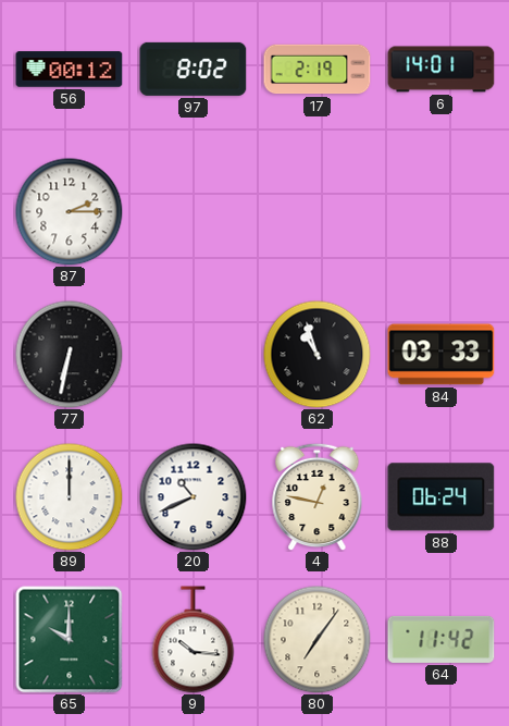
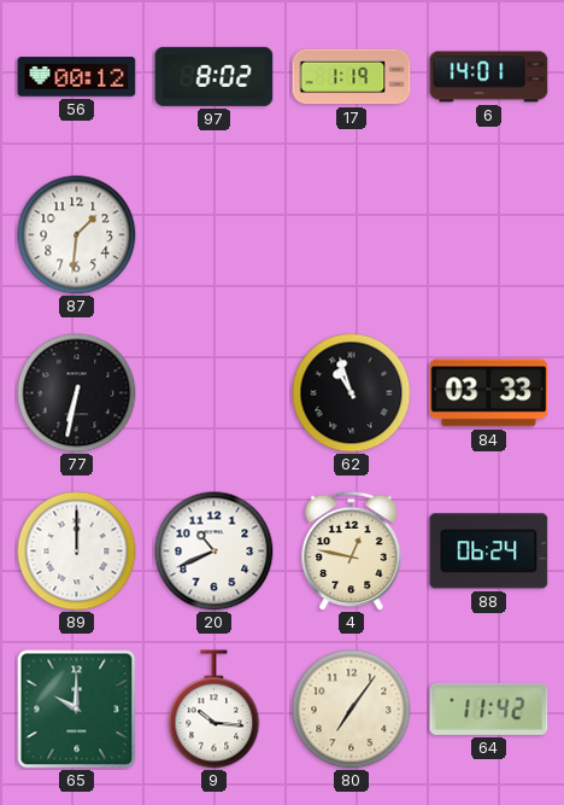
17: 2:19 -> 1:19
87: 2:15 -> 1:31
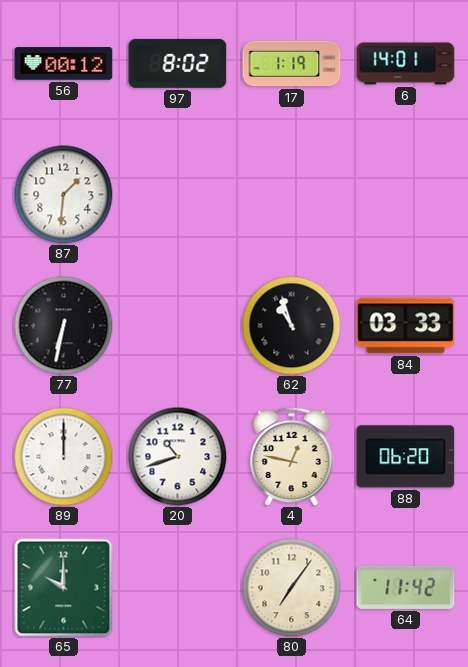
20: 10:41 -> 10:42
88: 06:24 -> 06:20
9: 10:16 -> none
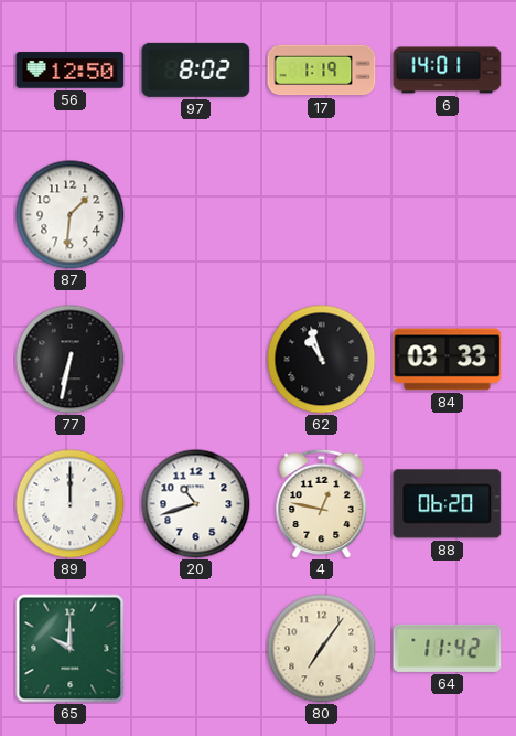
56: 00:12 -> 12:50
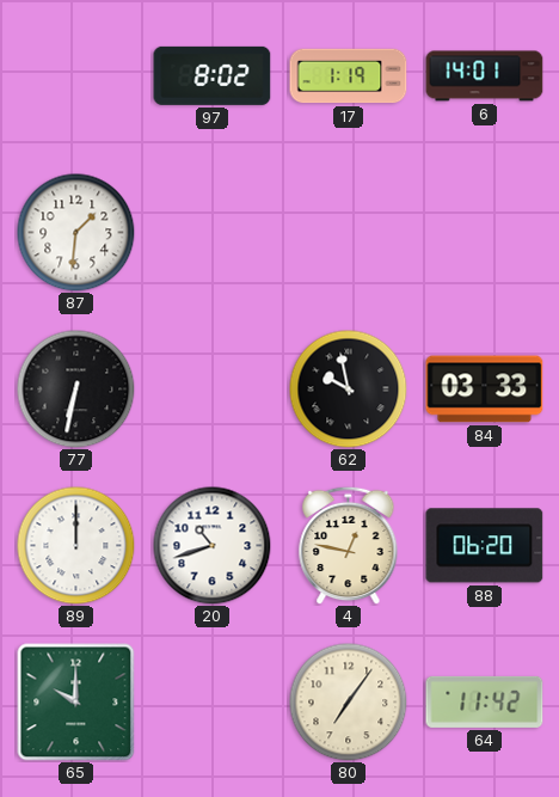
56: 12:50 -> none
62: 10:57 -> 9:58
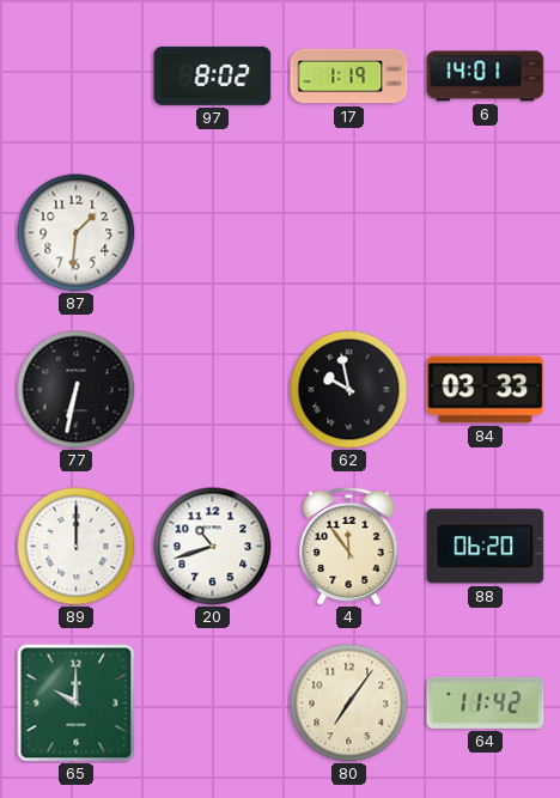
4: 12:47 -> 11:54
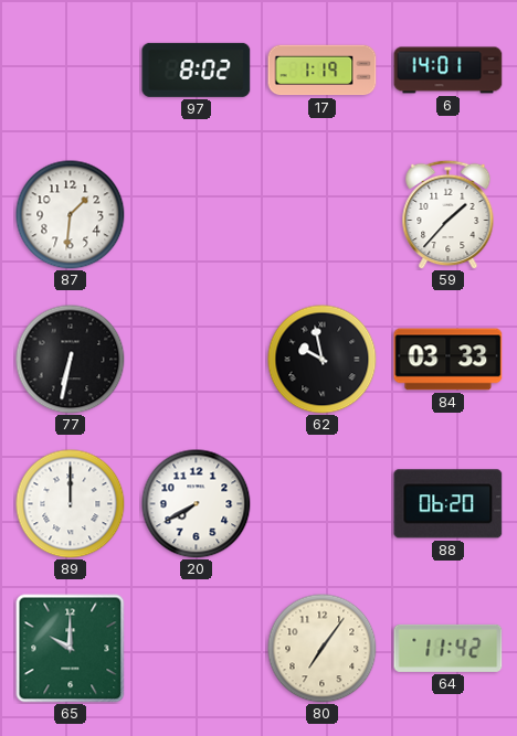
59: none -> 1:37
20: 10:42 -> 7:40
4: 11:54 -> none
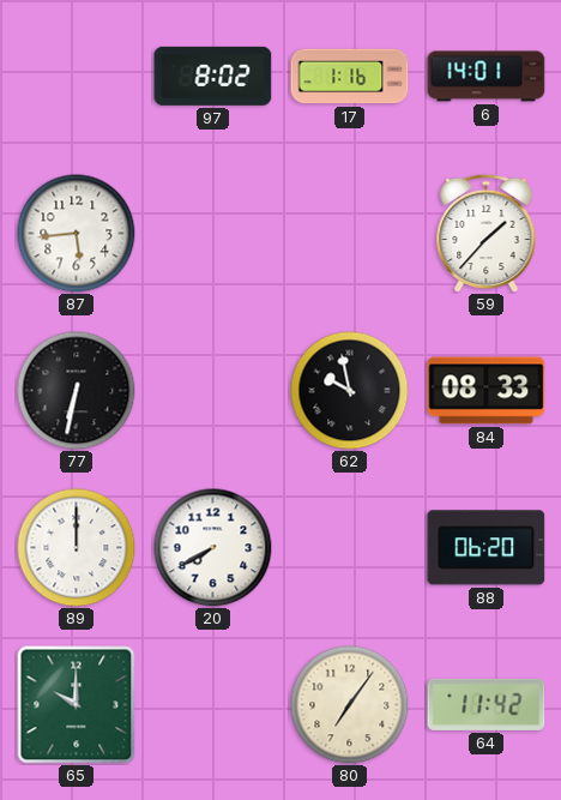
17: 1:19 -> 1:16
87: 1:31 -> 5:44
84: 03:33 -> 08:33
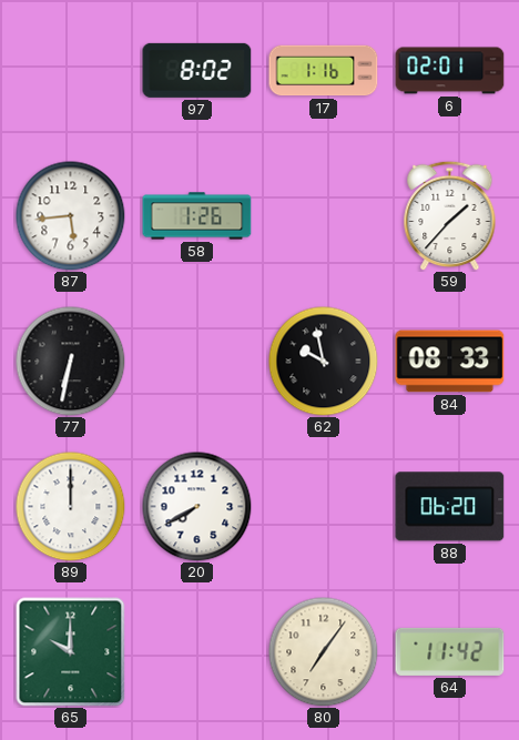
6: 14:01 -> 02:01
58: none -> 1:26
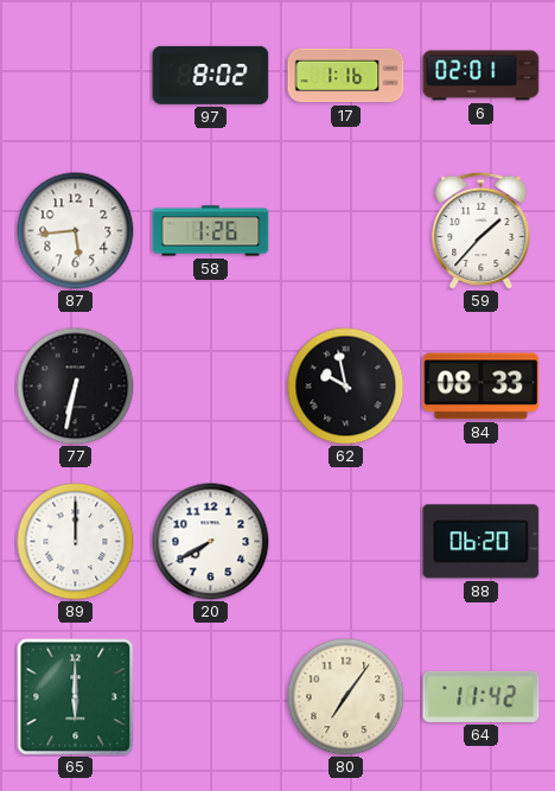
65: 10:00 -> 6:00
